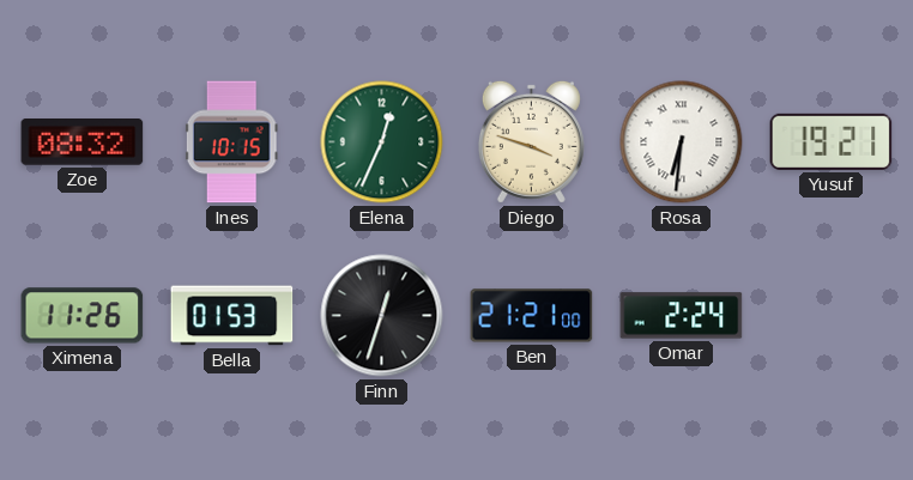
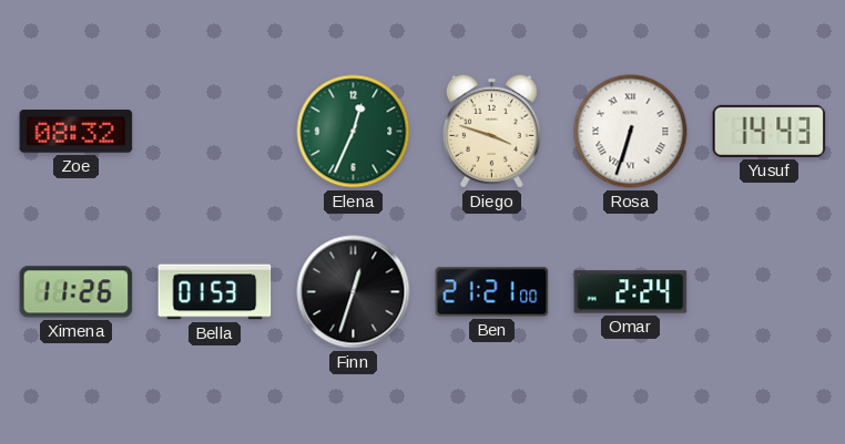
Ines: 10:15 -> none
Rosa: 6:31 -> 6:33
Yusuf: 19:21 -> 14:43
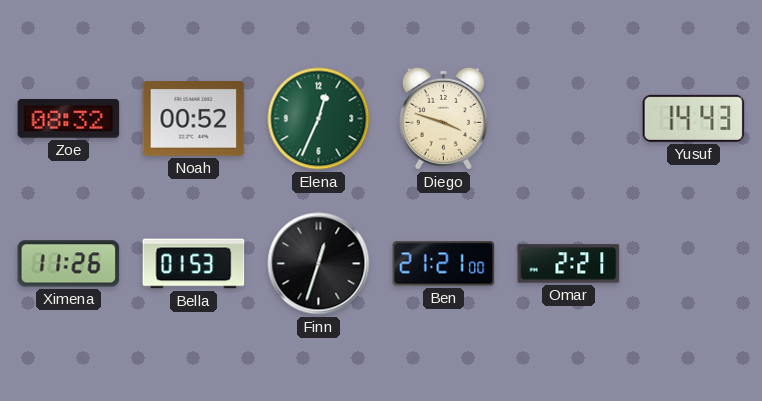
Noah: none -> 00:52
Rosa: 6:33 -> none
Omar: 2:24 -> 2:21
